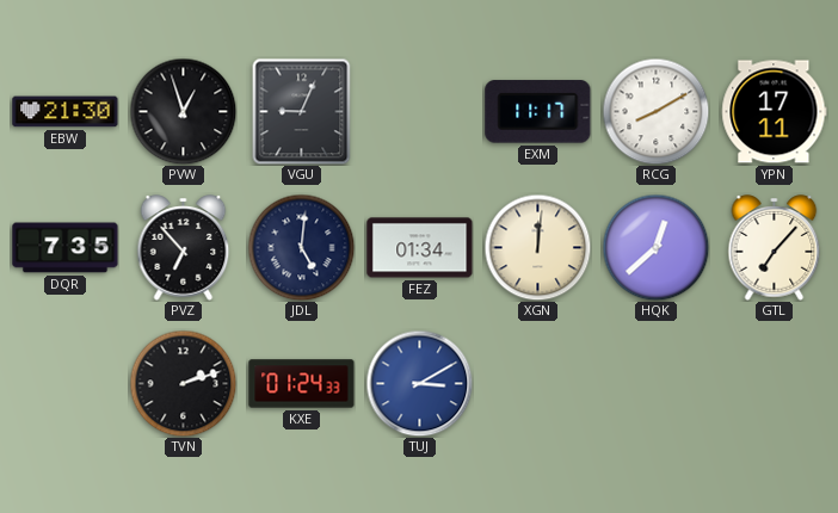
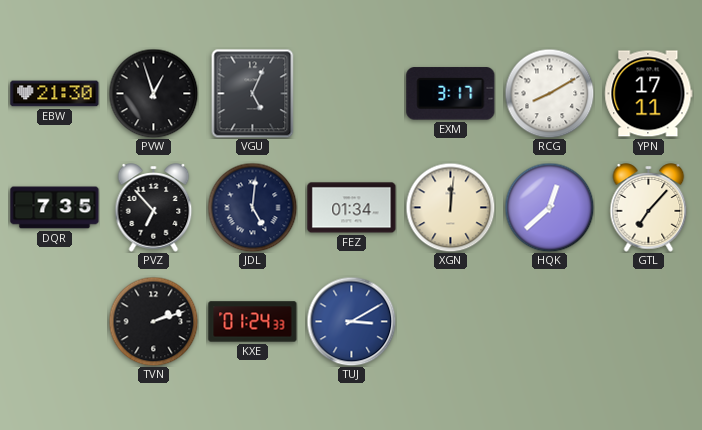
VGU: 9:04 -> 5:04
EXM: 11:17 -> 3:17
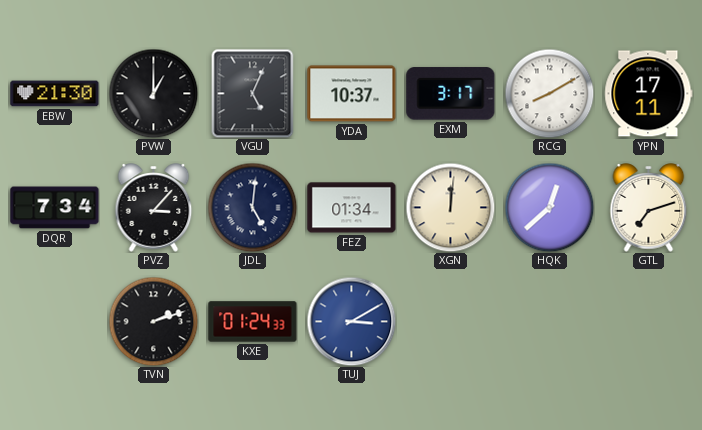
PVW: 12:57 -> 1:00
YDA: none -> 10:37
DQR: 7:35 -> 7:34
PVZ: 6:53 -> 3:07
GTL: 7:07 -> 7:12
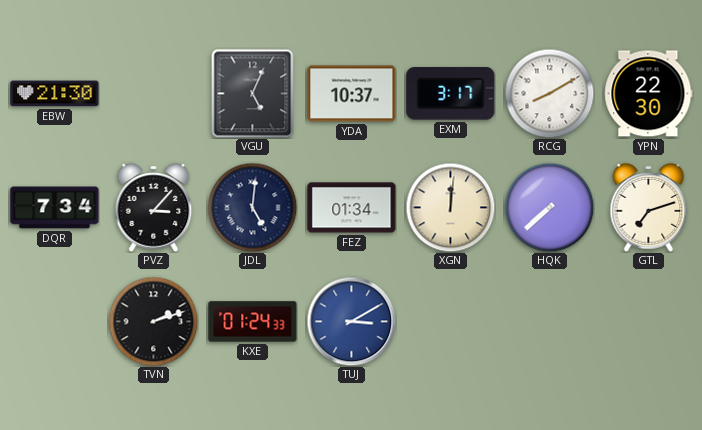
PVW: 1:00 -> none
YPN: 17:11 -> 22:30
HQK: 12:38 -> 7:38
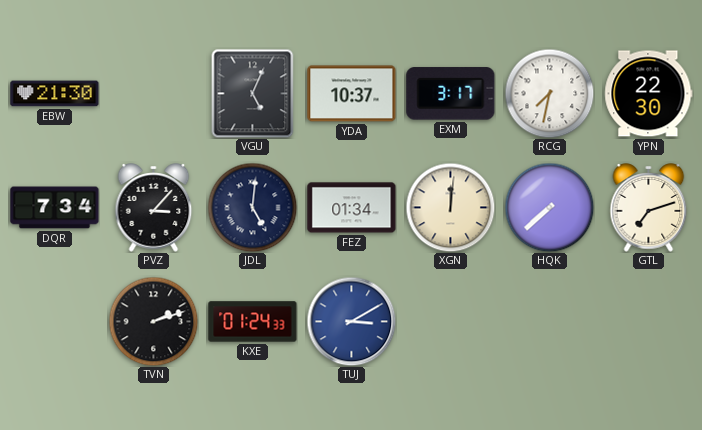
RCG: 8:10 -> 7:32
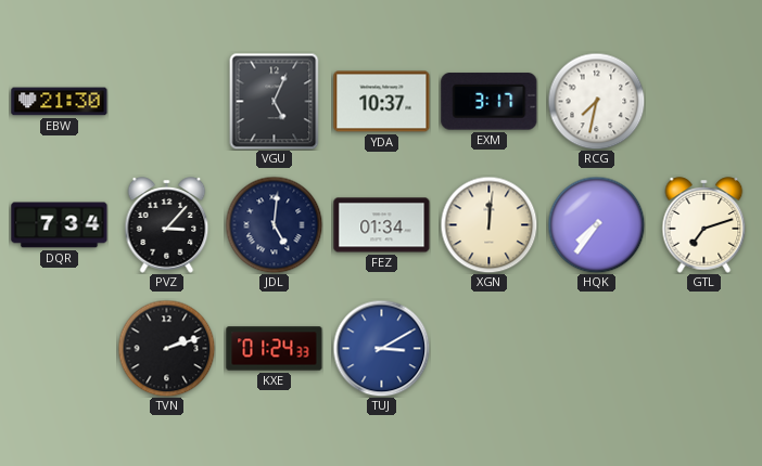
YPN: 22:30 -> none
HQK: 7:38 -> 7:36
